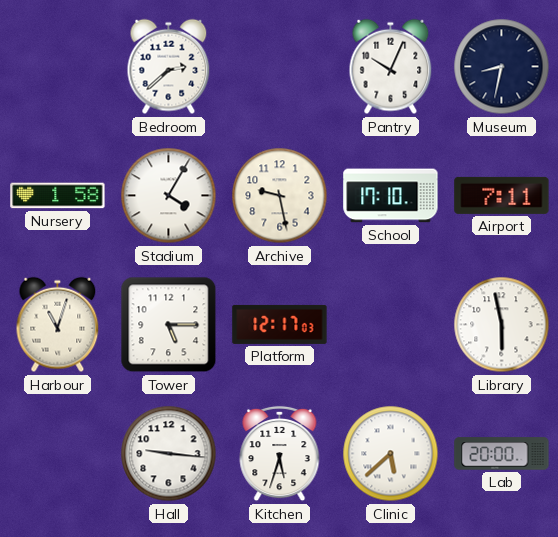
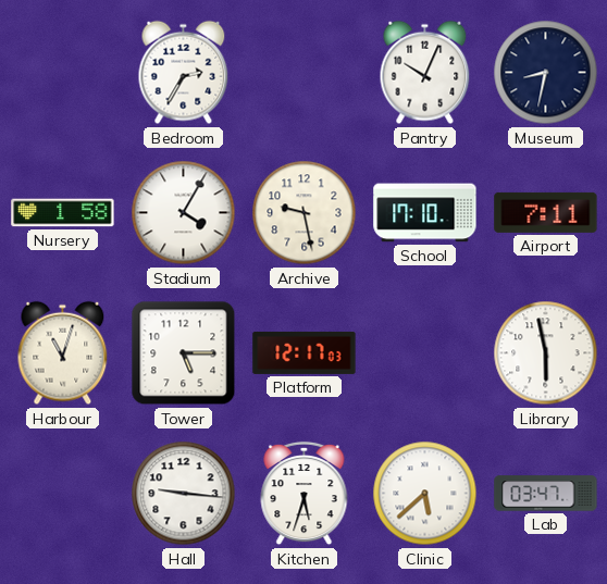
Bedroom: 2:38 -> 2:35
Lab: 20:00 -> 03:47
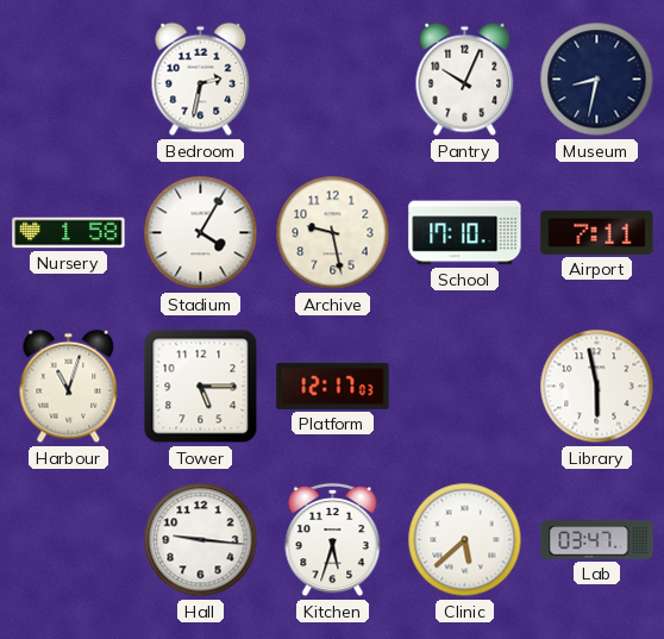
Bedroom: 2:35 -> 2:32
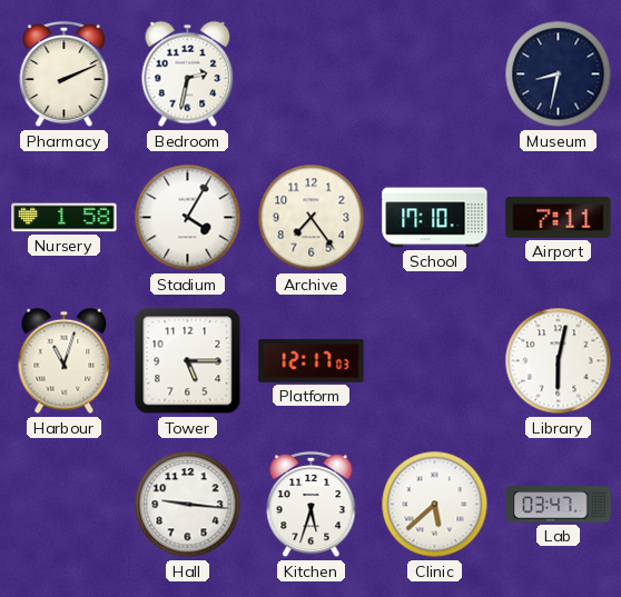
Pharmacy: none -> 2:11
Pantry: 10:04 -> none
Archive: 9:28 -> 7:24
Library: 5:58 -> 6:02
